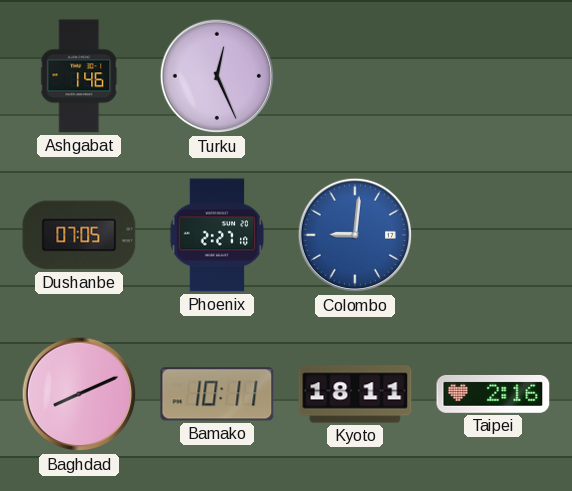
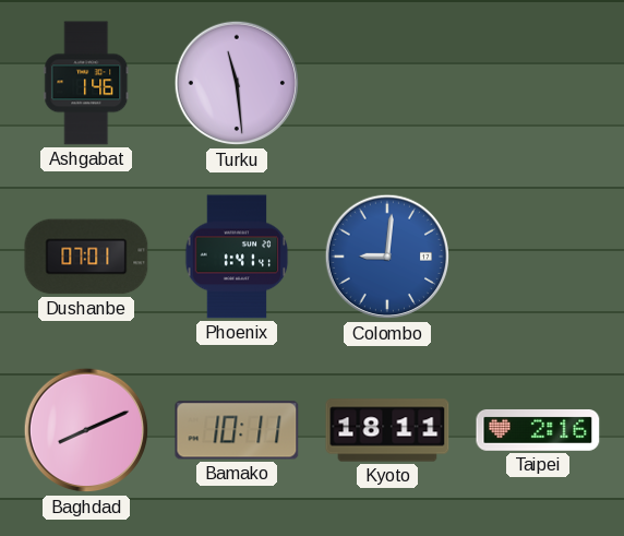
Turku: 12:26 -> 11:29
Dushanbe: 07:05 -> 07:01
Phoenix: 2:27 -> 1:41
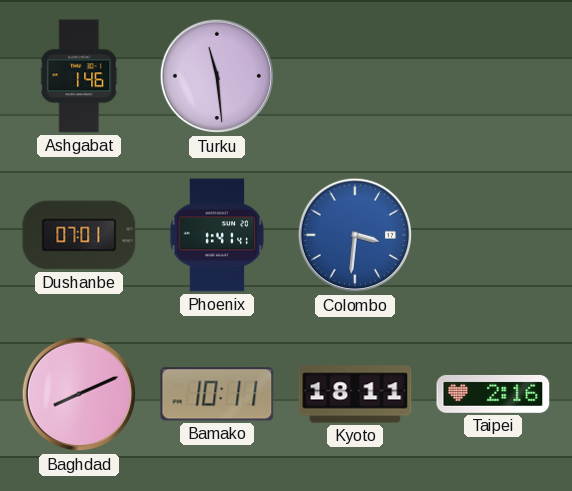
Colombo: 9:01 -> 3:31
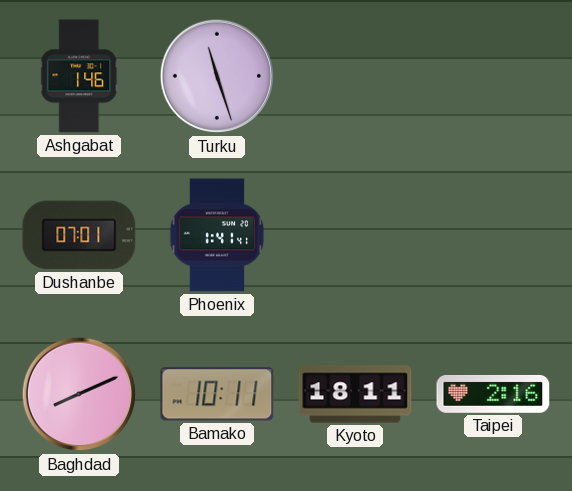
Turku: 11:29 -> 11:27
Colombo: 3:31 -> none
